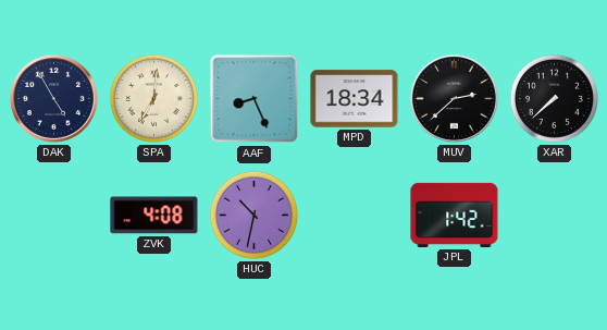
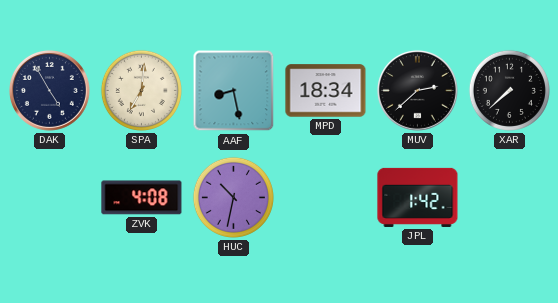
AAF: 8:26 -> 8:28
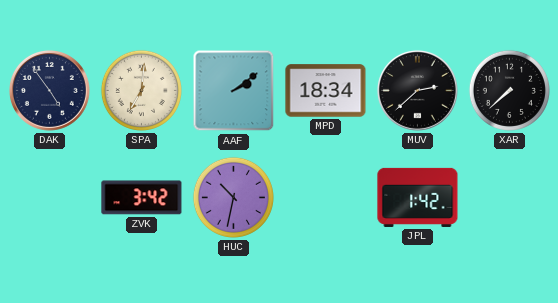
DAK: 4:55 -> 4:54
AAF: 8:28 -> 2:09
ZVK: 4:08 -> 3:42
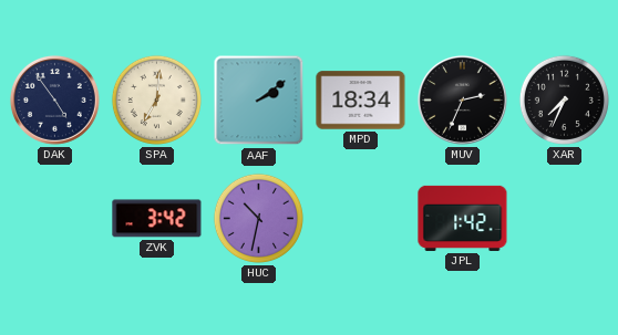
MUV: 2:38 -> 2:34
XAR: 7:38 -> 7:34
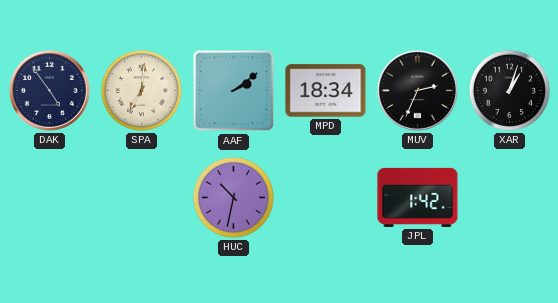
XAR: 7:34 -> 1:03
ZVK: 3:42 -> none
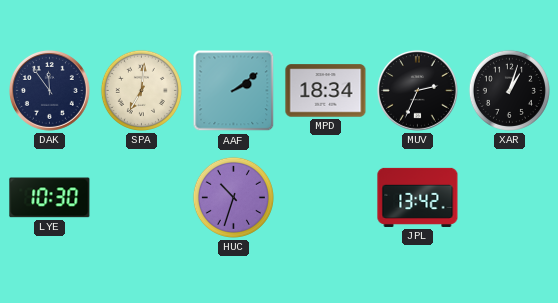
DAK: 4:54 -> 11:54
LYE: none -> 10:30
HUC: 10:32 -> 10:33
JPL: 1:42 -> 13:42
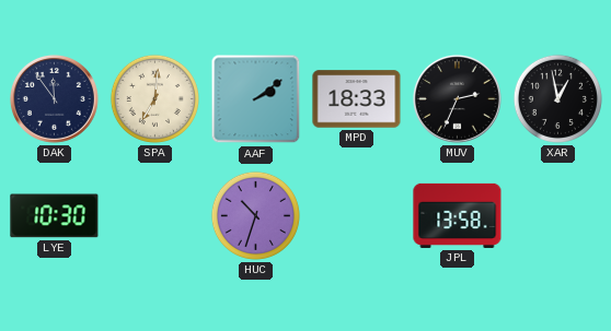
MPD: 18:34 -> 18:33
XAR: 1:03 -> 12:58
JPL: 13:42 -> 13:58
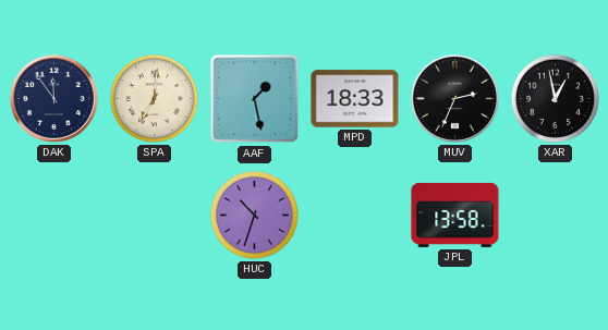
AAF: 2:09 -> 1:28
LYE: 10:30 -> none
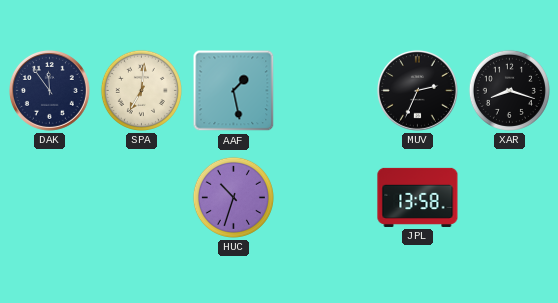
MPD: 18:33 -> none
XAR: 12:58 -> 8:18
